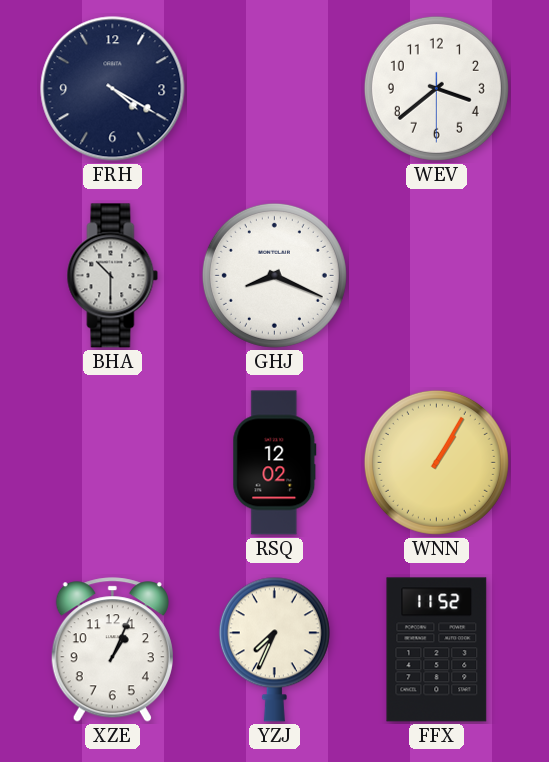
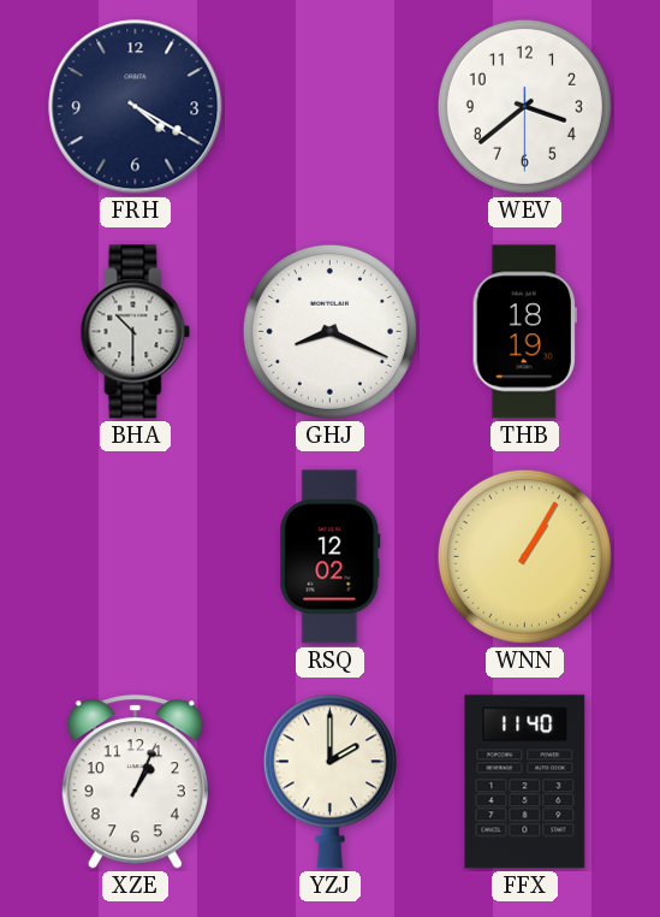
THB: none -> 18:19
YZJ: 7:34 -> 2:00
FFX: 11:52 -> 11:40
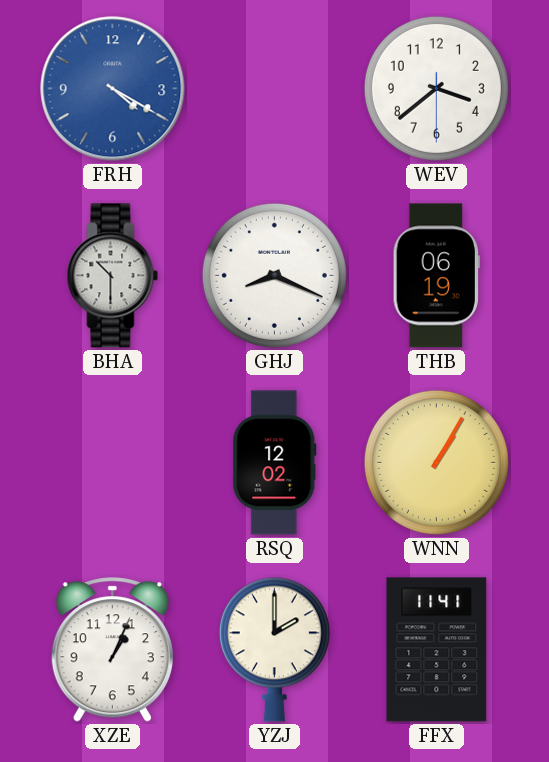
FRH dial: navy -> blue
THB: 18:19 -> 06:19
FFX: 11:40 -> 11:41
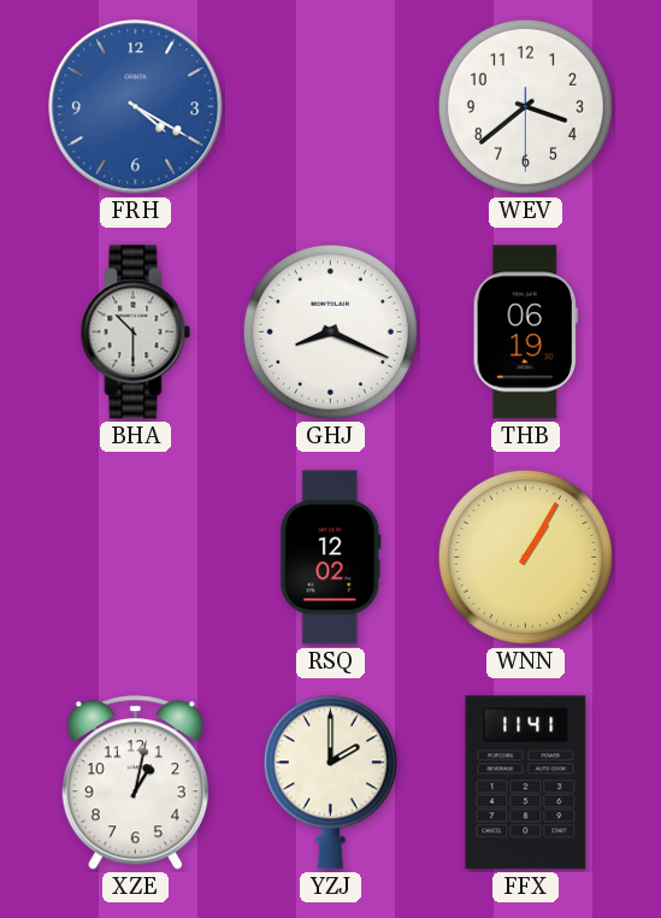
XZE: 1:04 -> 1:02
